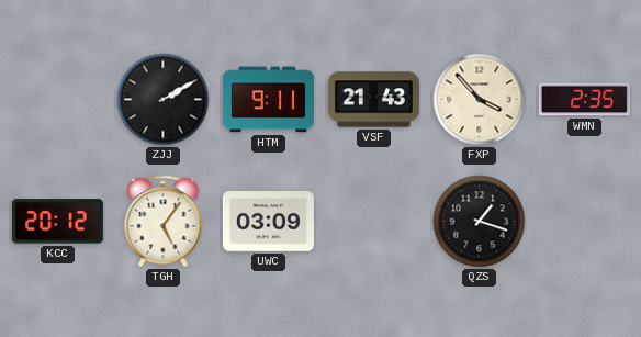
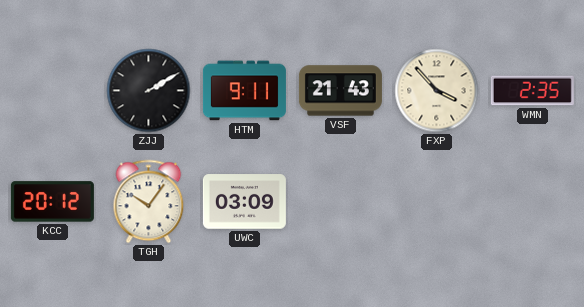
TGH: 5:06 -> 10:06
QZS: 1:18 -> none
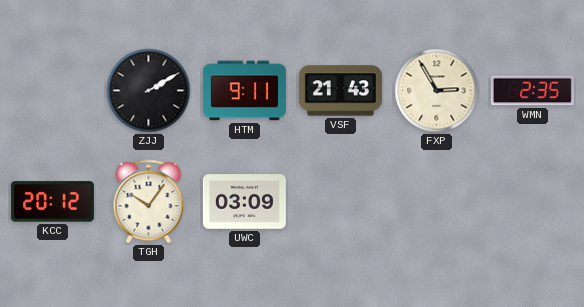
FXP: 3:53 -> 2:55
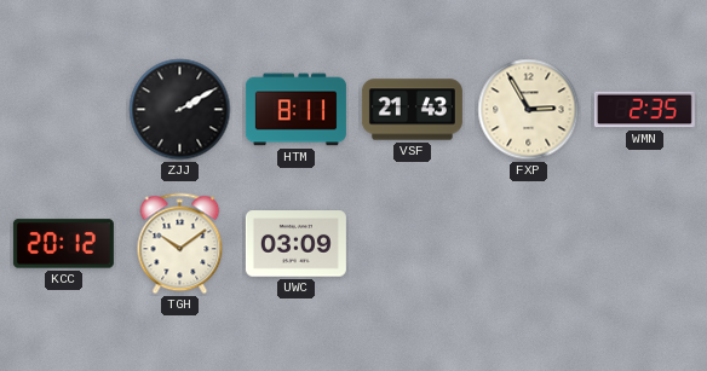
HTM: 9:11 -> 8:11
TGH: 10:06 -> 10:09
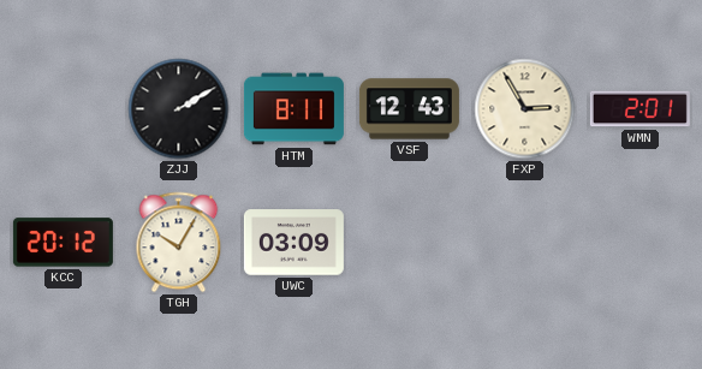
VSF: 21:43 -> 12:43
WMN: 2:35 -> 2:01
TGH: 10:09 -> 10:05
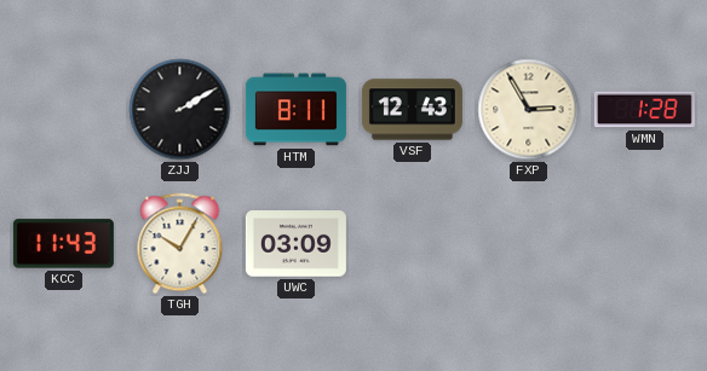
WMN: 2:01 -> 1:28
KCC: 20:12 -> 11:43
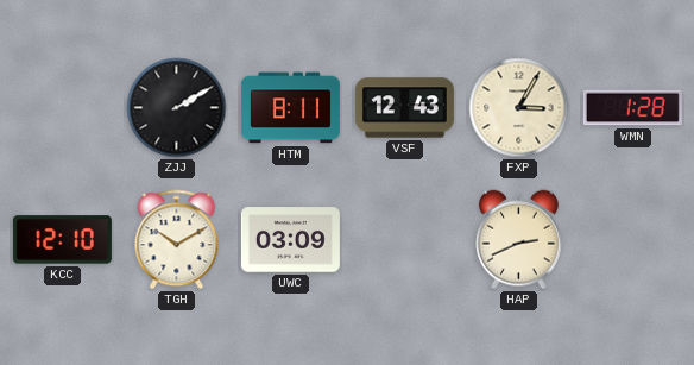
FXP: 2:55 -> 3:05
KCC: 11:43 -> 12:10
TGH: 10:05 -> 10:10
HAP: none -> 2:41
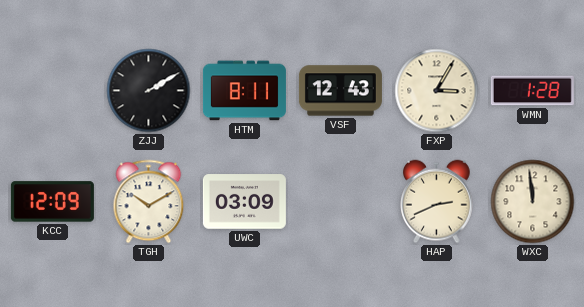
KCC: 12:10 -> 12:09
WXC: none -> 11:59
